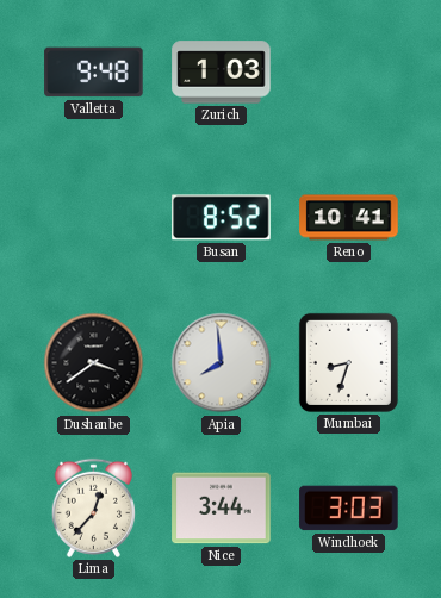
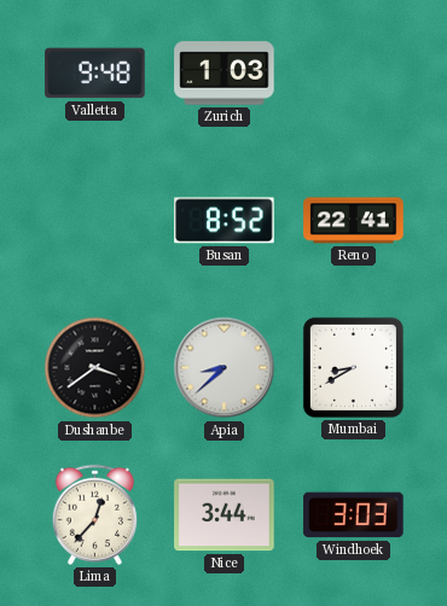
Reno: 10:41 -> 22:41
Apia: 7:59 -> 8:38
Mumbai: 8:33 -> 8:40
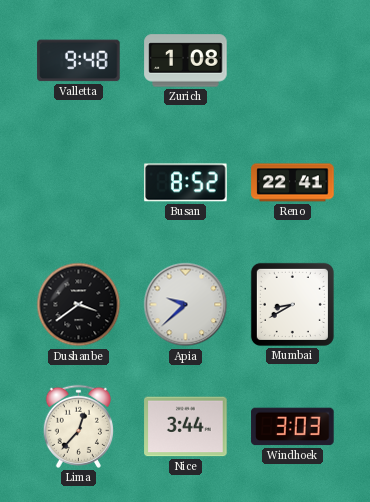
Zurich: 1:03 -> 1:08
Apia: 8:38 -> 9:38
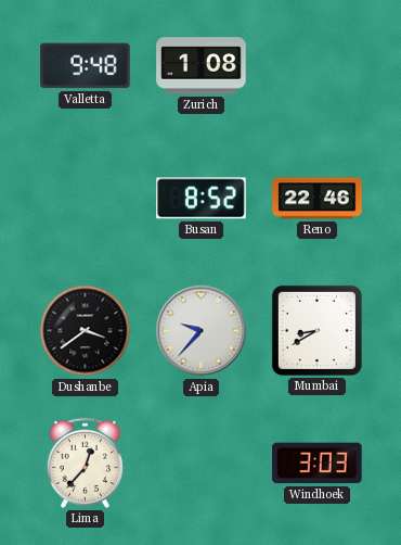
Reno: 22:41 -> 22:46
Apia: 9:38 -> 9:37
Nice: 3:44 -> none
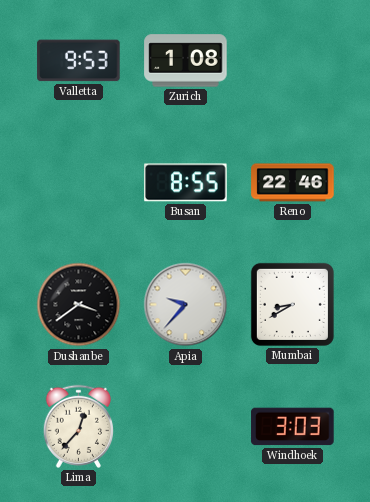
Valletta: 9:48 -> 9:53
Busan: 8:52 -> 8:55
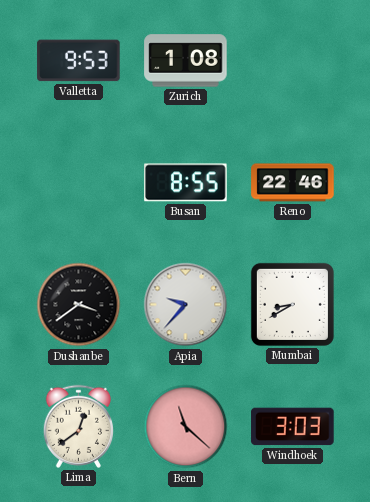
Lima: 12:37 -> 12:39
Bern: none -> 11:22
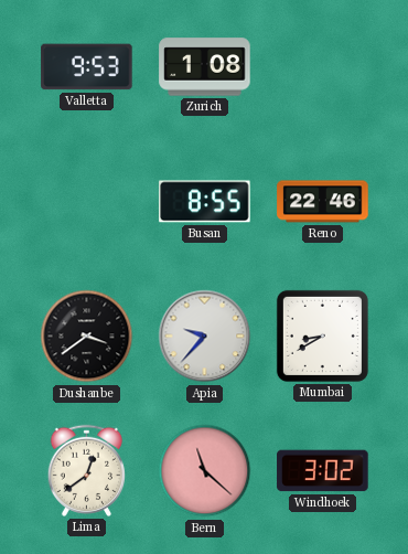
Windhoek: 3:03 -> 3:02
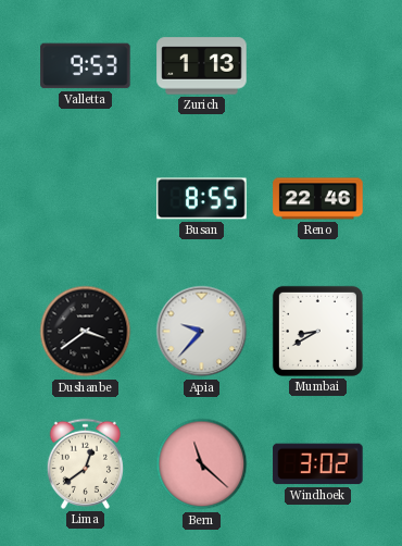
Zurich: 1:08 -> 1:13
